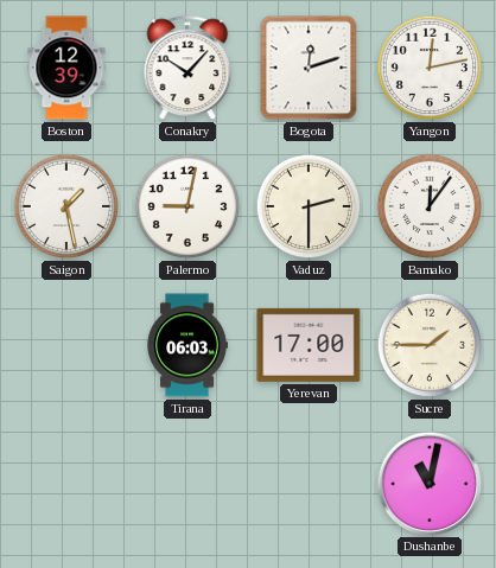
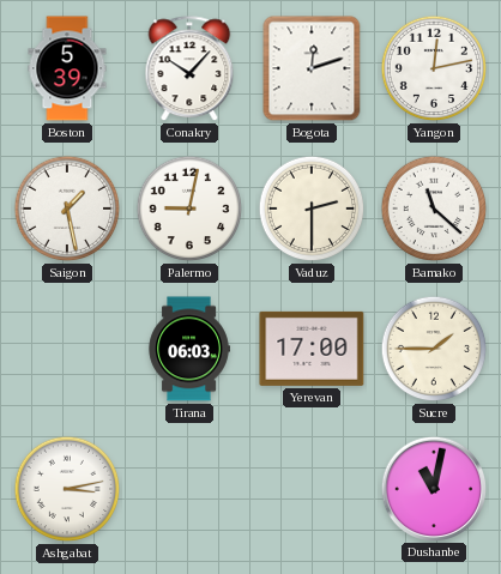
Boston: 12:39 -> 5:39
Bamako: 12:06 -> 11:22
Ashgabat: none -> 3:13
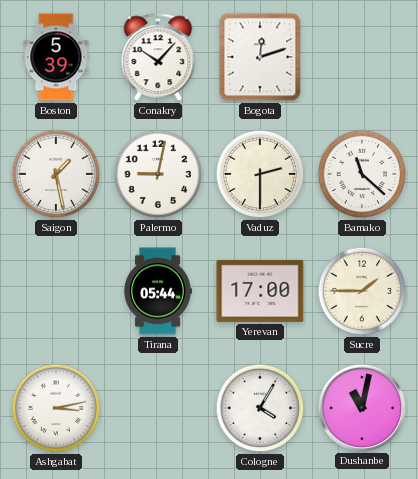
Yangon: 12:13 -> none
Tirana: 06:03 -> 05:44
Cologne: none -> 4:05
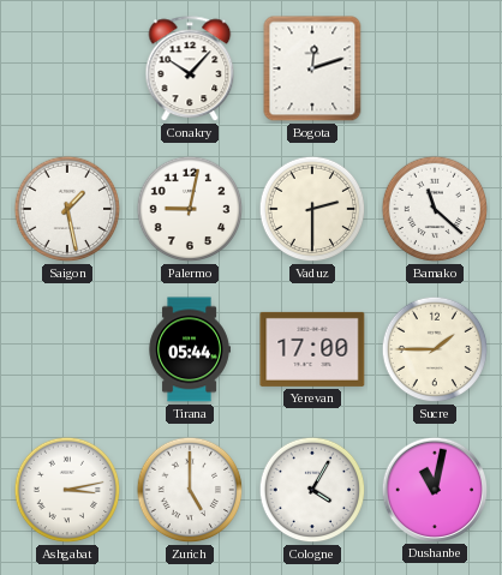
Boston: 5:39 -> none
Zurich: none -> 5:00
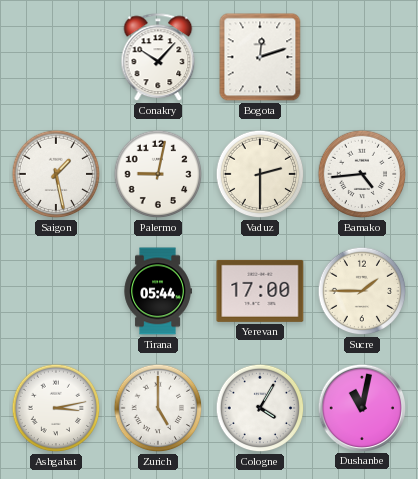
Bamako: 11:22 -> 4:44
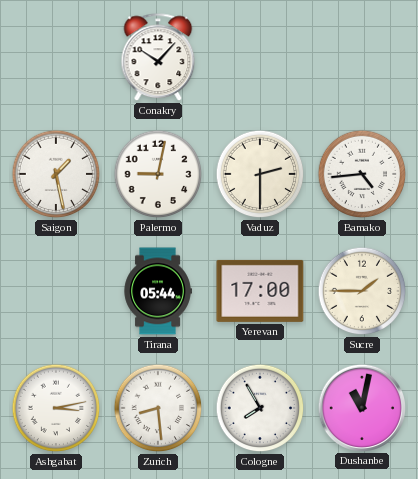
Bogota: 12:12 -> none
Zurich: 5:00 -> 8:29
Cologne: 4:05 -> 7:55
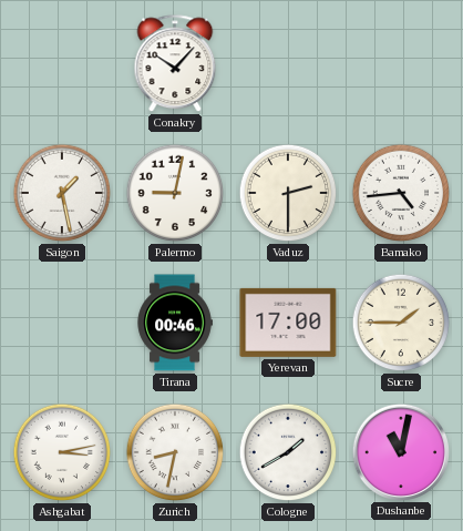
Tirana: 05:44 -> 00:46
Zurich: 8:29 -> 8:32
Cologne: 7:55 -> 1:40
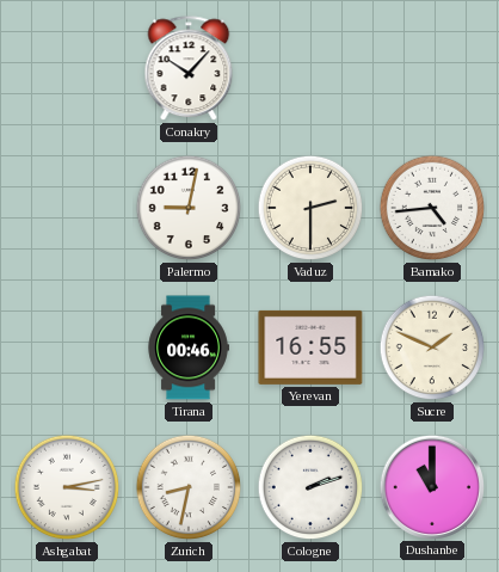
Saigon: 1:28 -> none
Yerevan: 17:00 -> 16:55
Sucre: 1:45 -> 1:49
Cologne: 1:40 -> 2:12
Dushanbe: 11:02 -> 11:00
